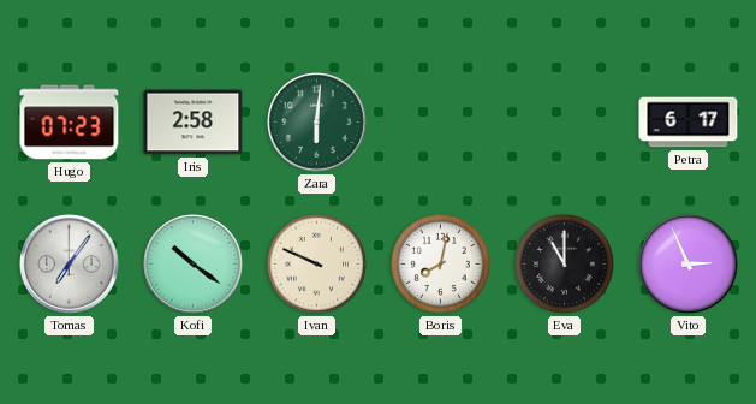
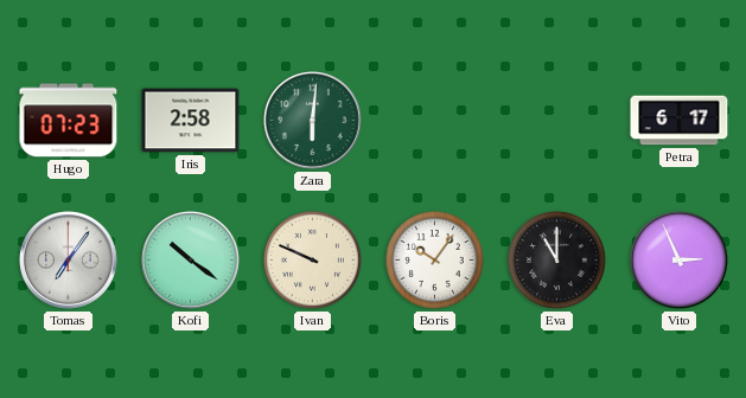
Boris: 8:02 -> 10:06
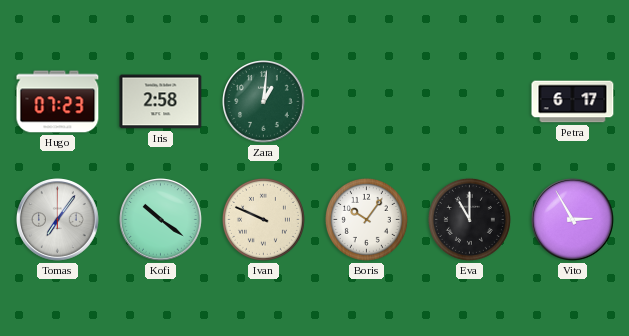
Zara: 6:01 -> 1:01
Vito: 2:56 -> 2:55
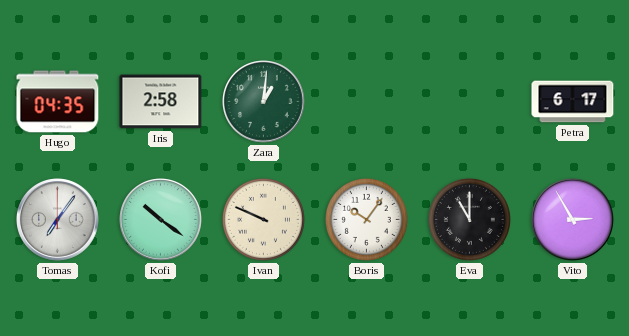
Hugo: 07:23 -> 04:35
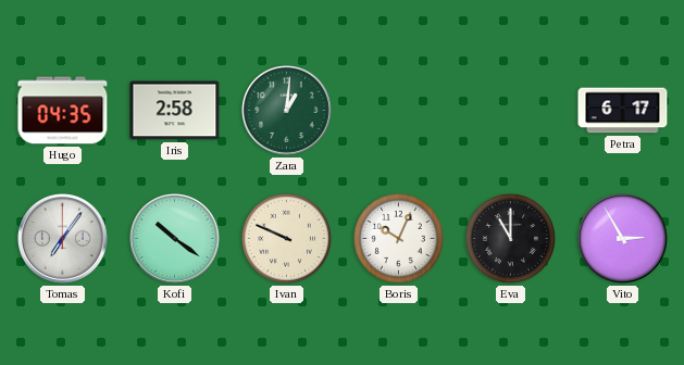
Boris: 10:06 -> 10:04
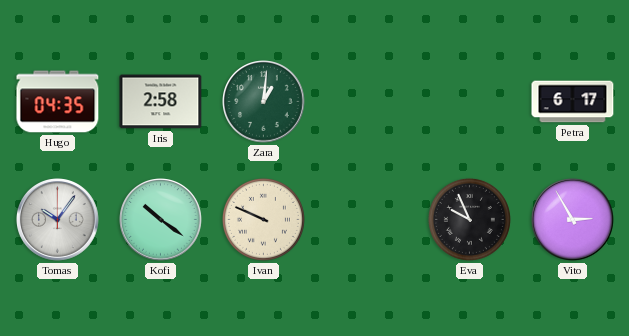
Tomas: 7:06 -> 10:06
Boris: 10:04 -> none
Eva: 11:00 -> 9:56
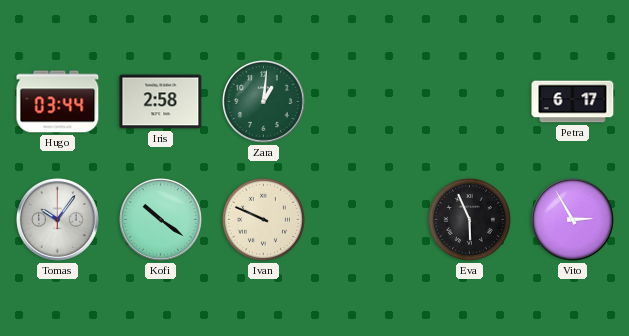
Hugo: 04:35 -> 03:44
Eva: 9:56 -> 5:56
